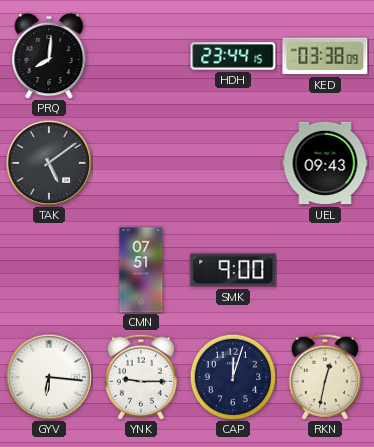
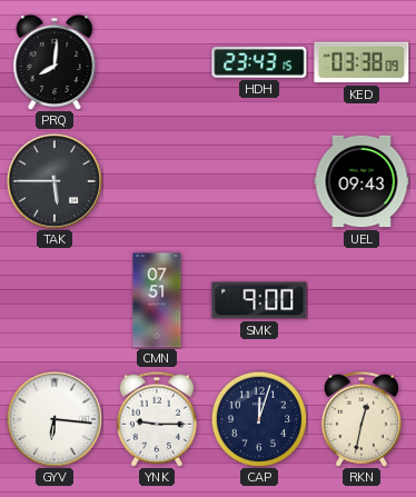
HDH: 23:44 -> 23:43
TAK: 5:09 -> 5:45
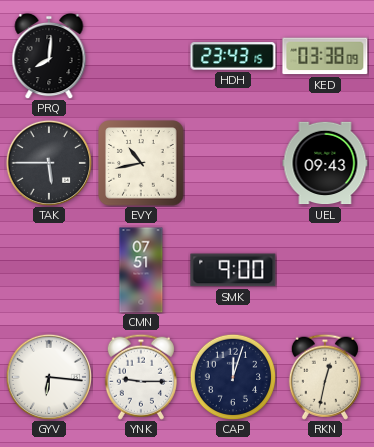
EVY: none -> 10:43
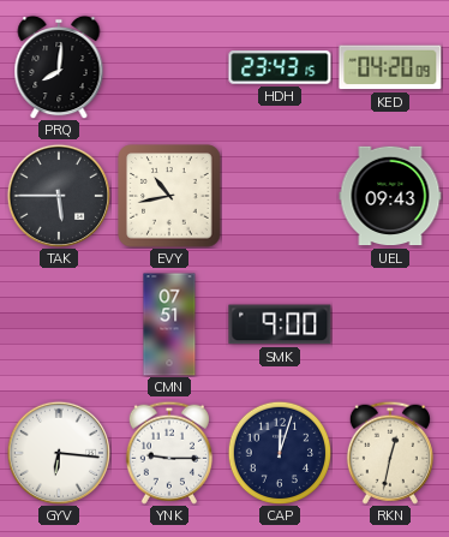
KED: 03:38 -> 04:20
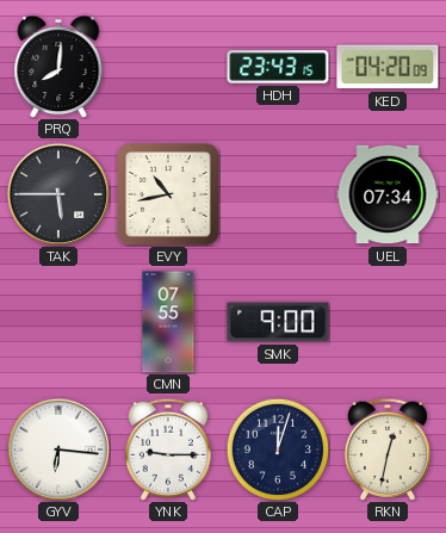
UEL: 09:43 -> 07:34
CMN: 07:51 -> 07:55
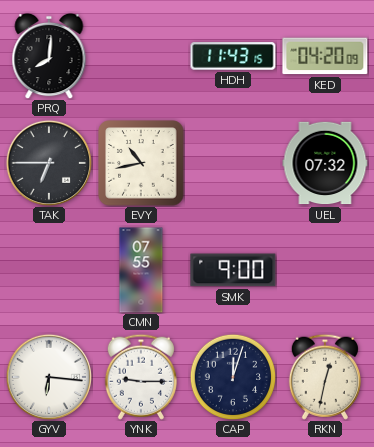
HDH: 23:43 -> 11:43
TAK: 5:45 -> 6:45
UEL: 07:34 -> 07:32
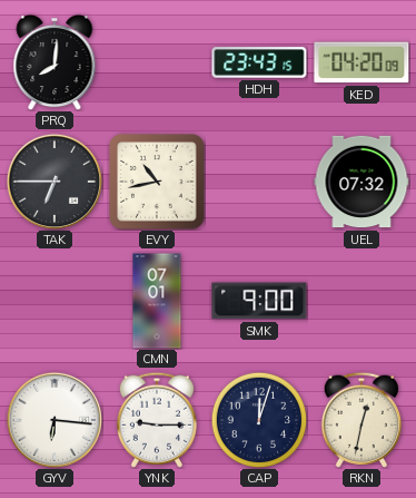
HDH: 11:43 -> 23:43
CMN: 07:55 -> 07:01
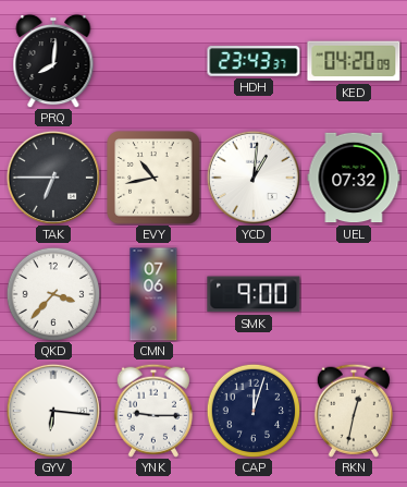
HDH: 23:43:15 -> 23:43:37
YCD: none -> 1:01
QKD: none -> 3:37
CMN: 07:01 -> 07:06
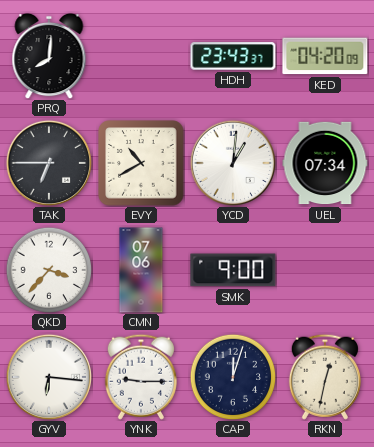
EVY: 10:43 -> 10:40
UEL: 07:32 -> 07:34
